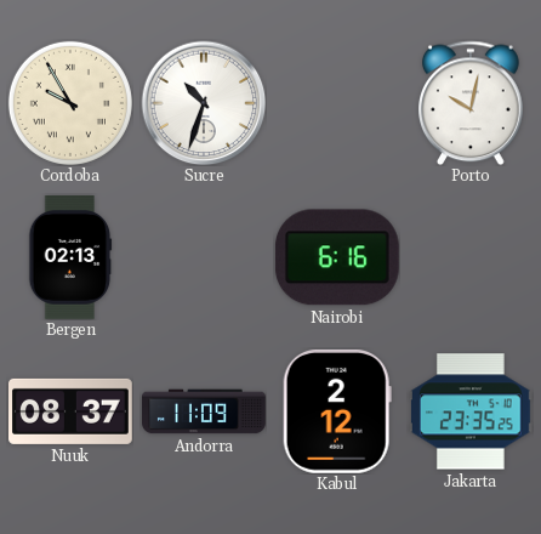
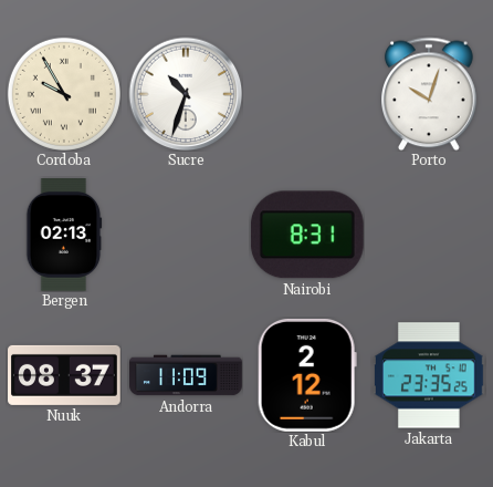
Porto: 10:02 -> 10:03
Nairobi: 6:16 -> 8:31
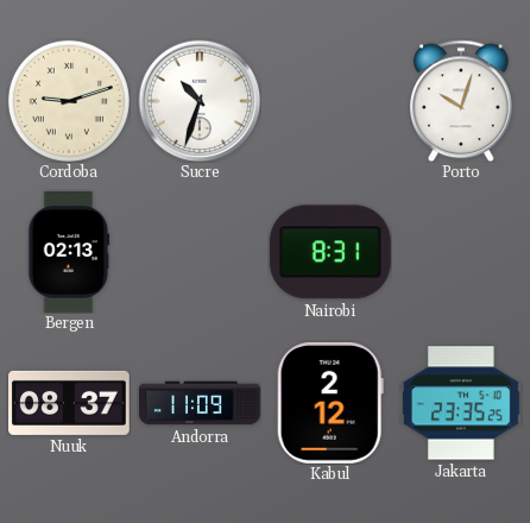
Cordoba: 9:55 -> 9:12
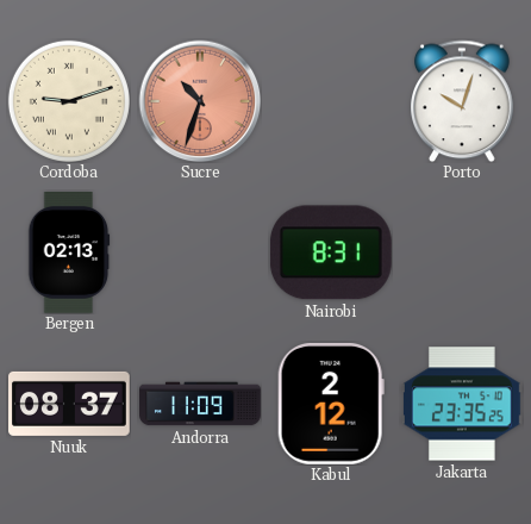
Sucre dial: white -> salmon
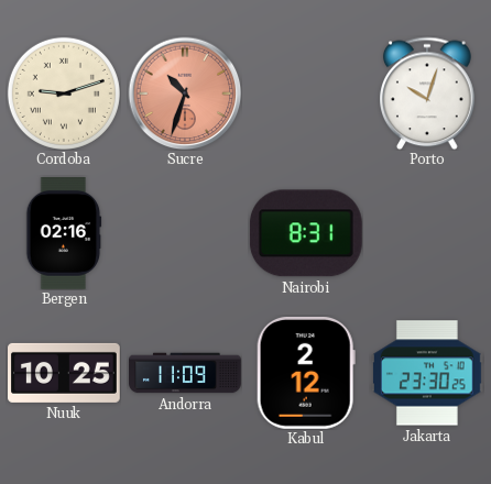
Bergen: 02:13 -> 02:16
Nuuk: 08:37 -> 10:25
Jakarta: 23:35 -> 23:30
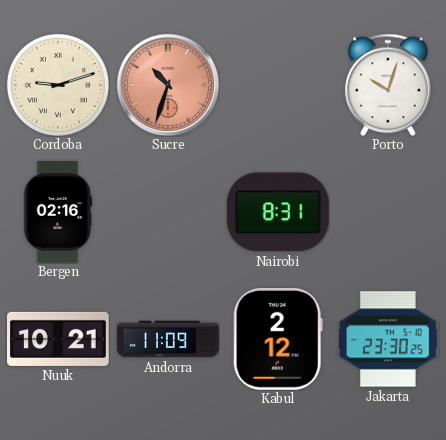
Nuuk: 10:25 -> 10:21
